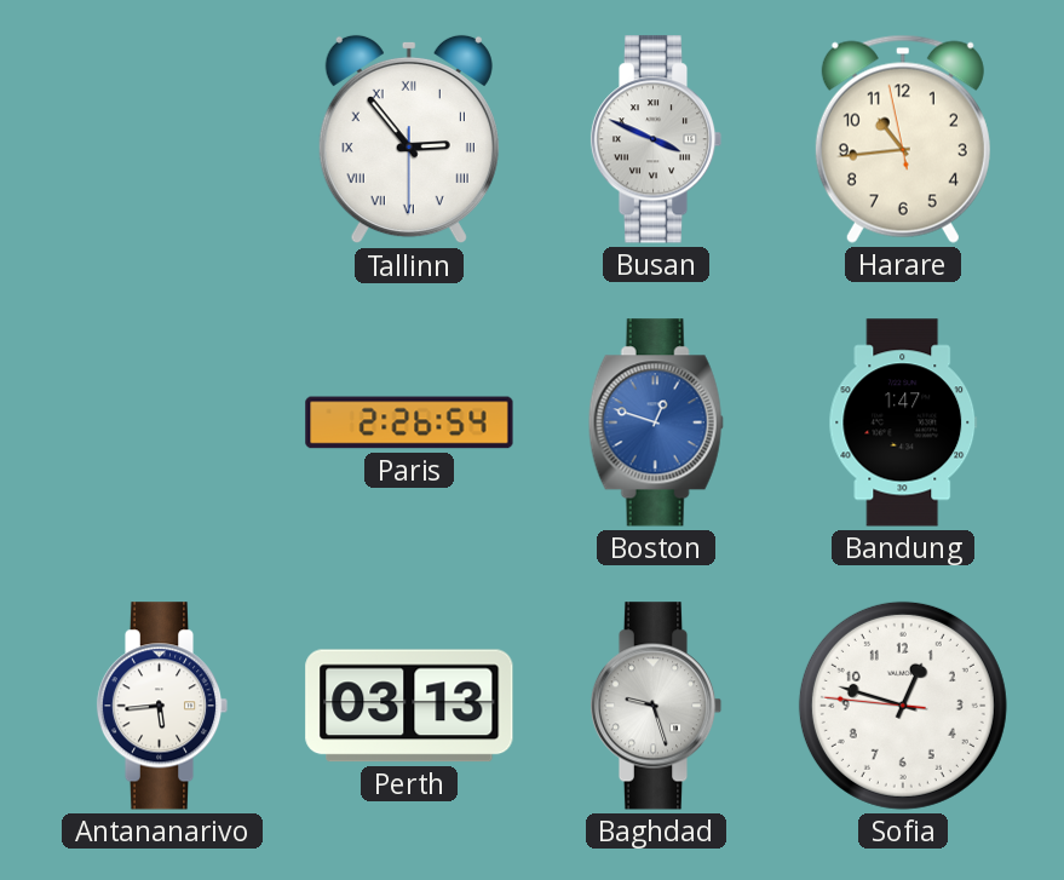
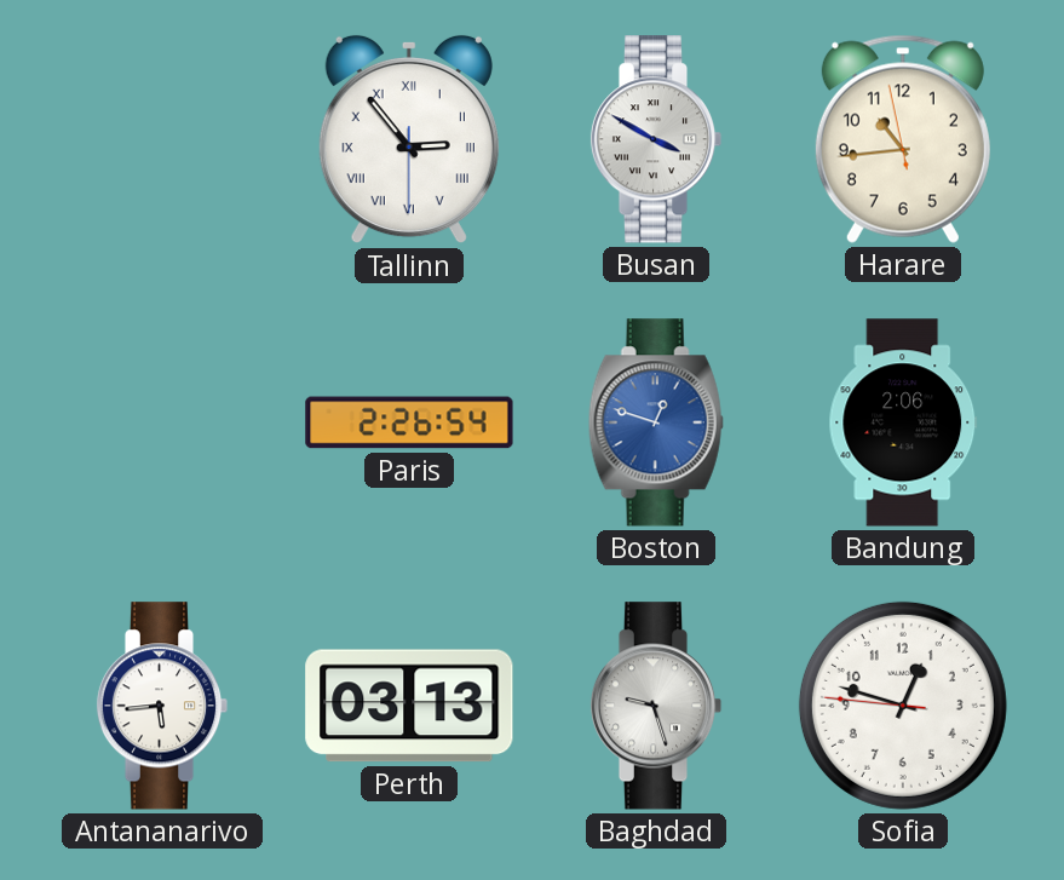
Busan: 3:49 -> 3:50
Bandung: 1:47 -> 2:06
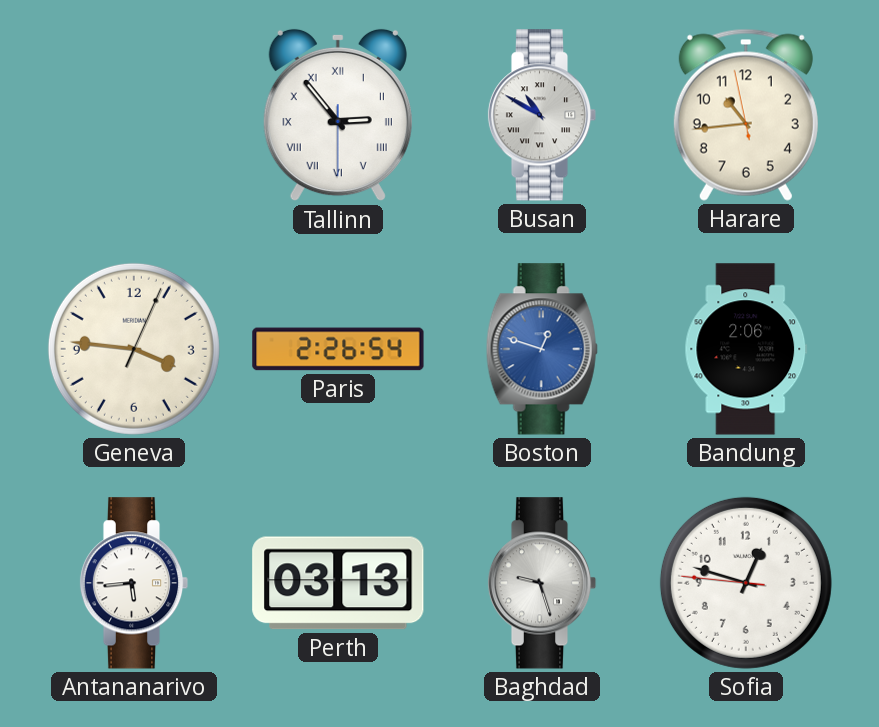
Busan: 3:50 -> 10:50
Geneva: none -> 3:46
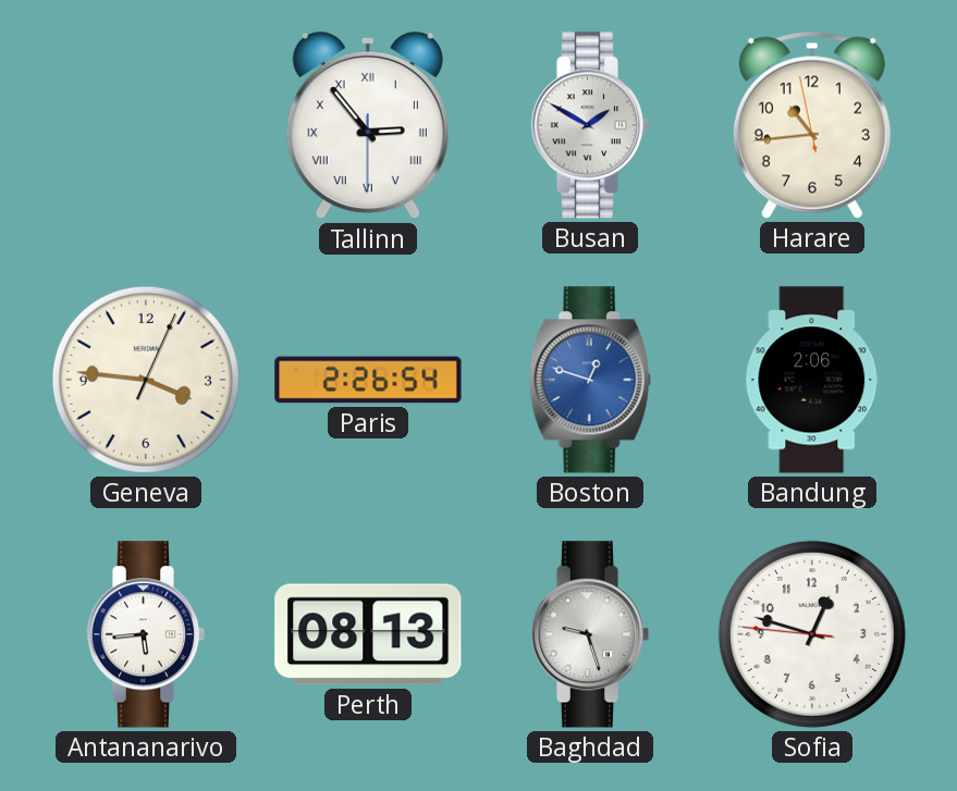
Busan: 10:50 -> 1:50
Perth: 03:13 -> 08:13
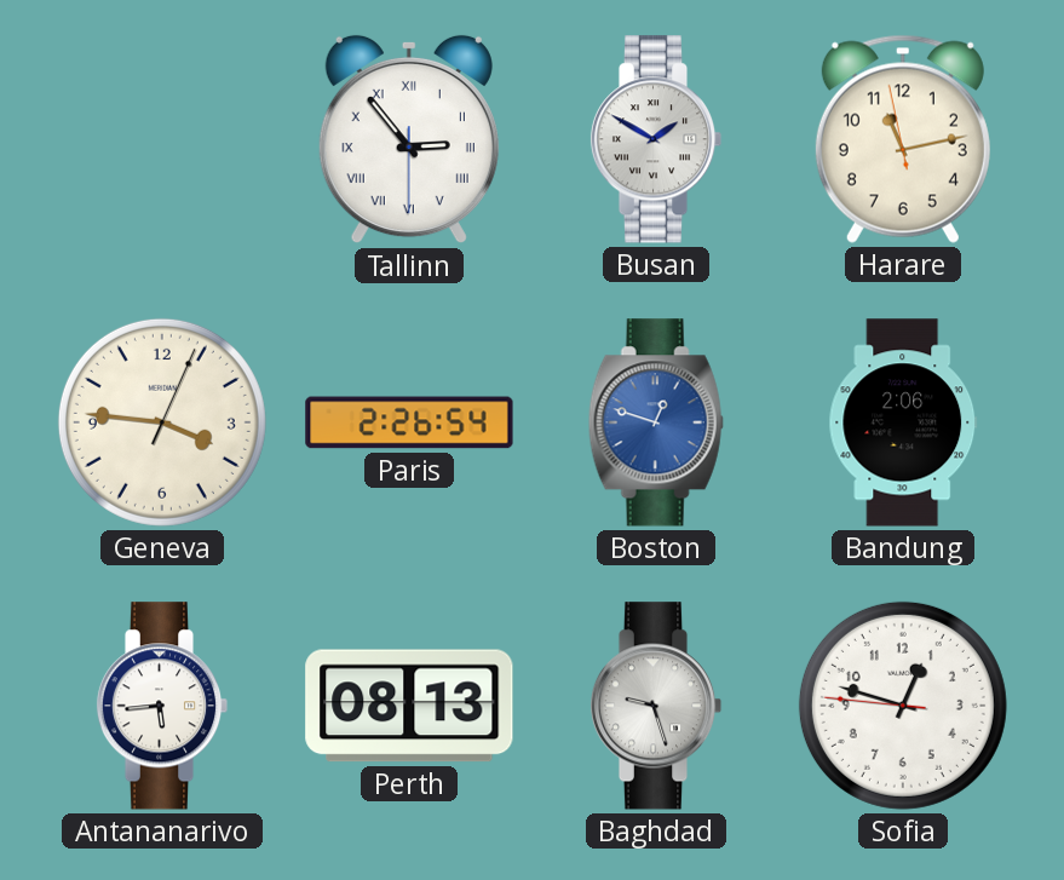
Harare: 10:43 -> 11:12
